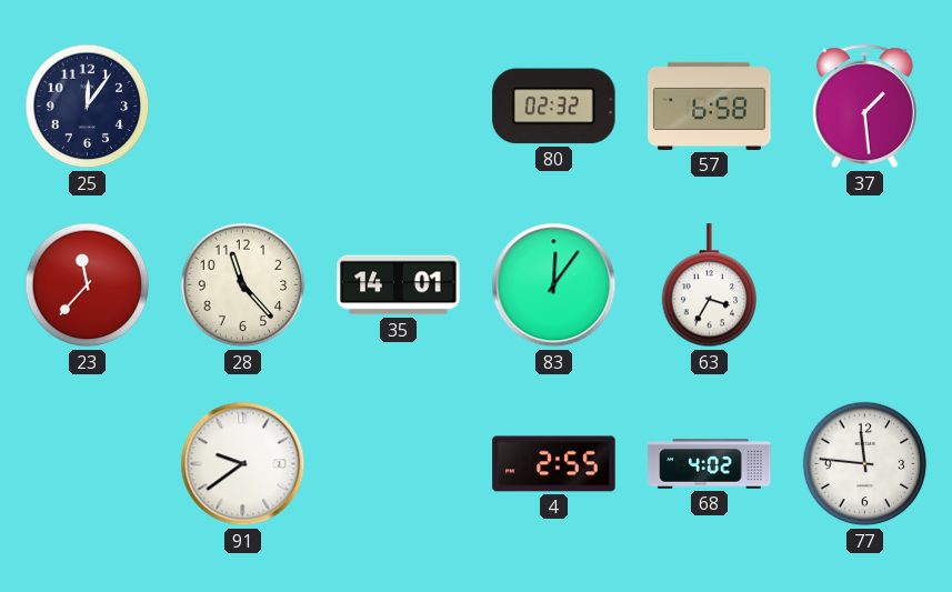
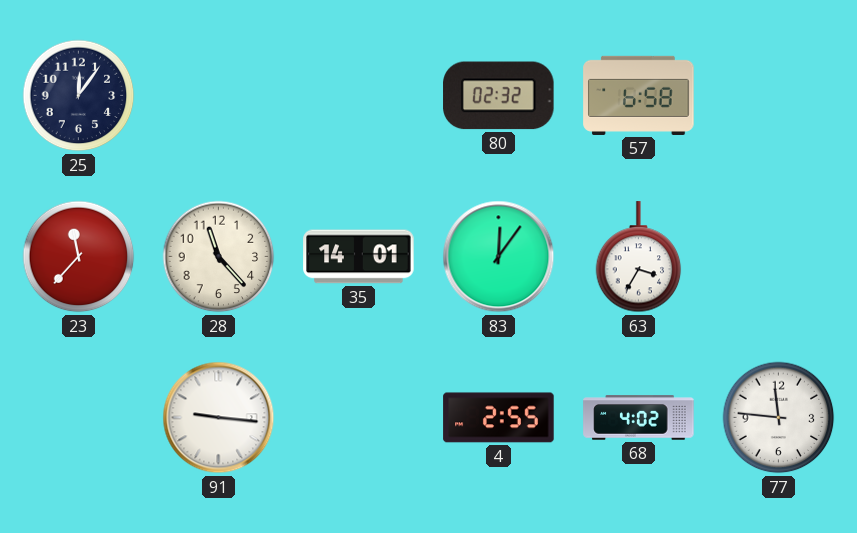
37: 1:29 -> none
91: 9:39 -> 9:16
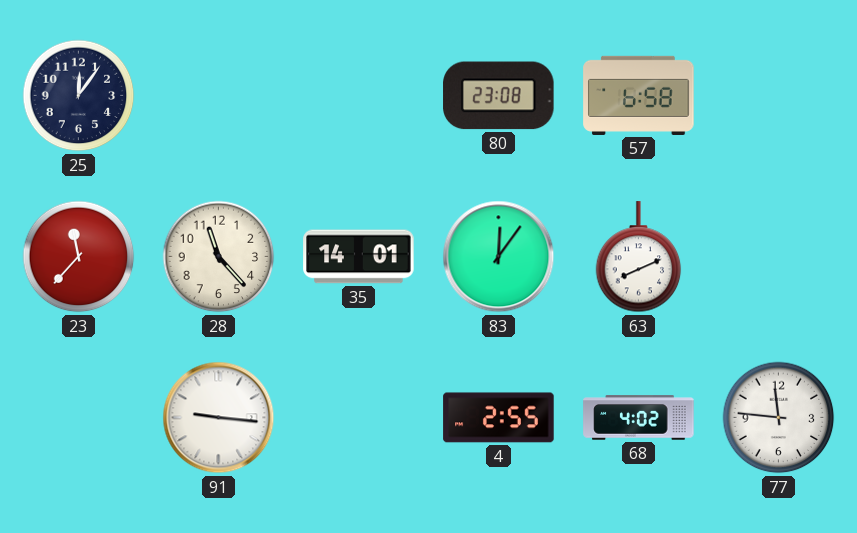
80: 02:32 -> 23:08
63: 3:35 -> 8:11
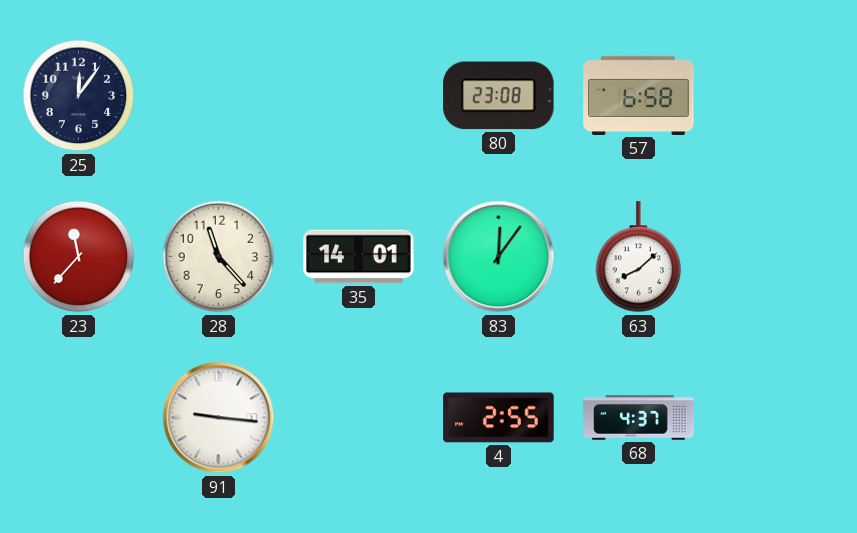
63: 8:11 -> 8:08
68: 4:02 -> 4:37
77: 11:46 -> none
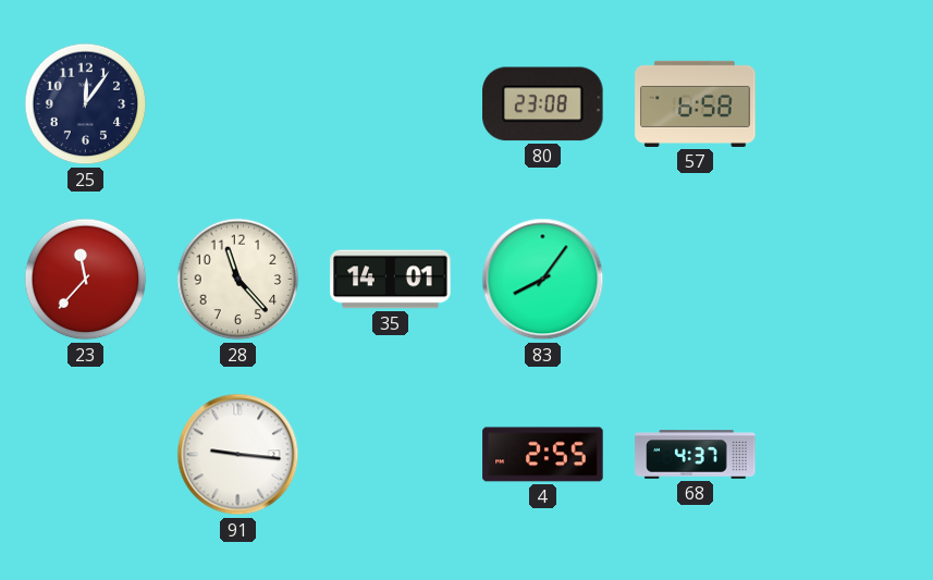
83: 12:06 -> 8:06
63: 8:08 -> none
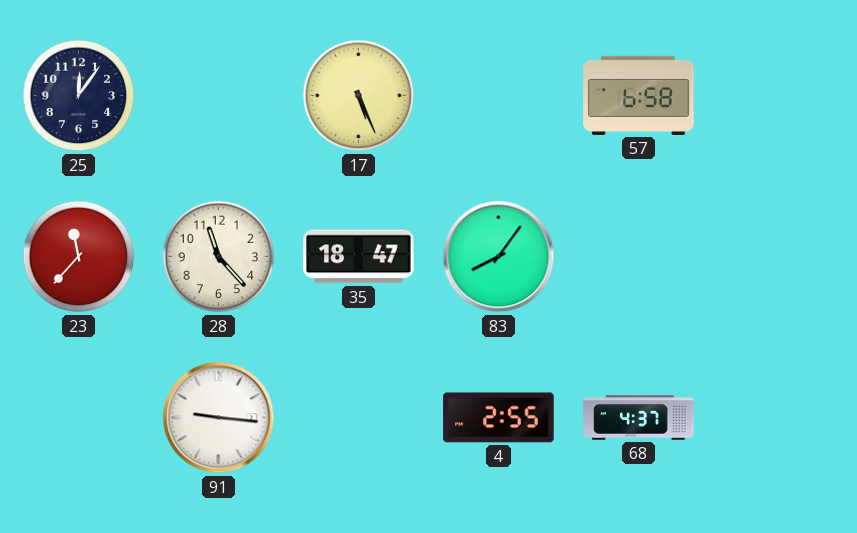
17: none -> 5:26
80: 23:08 -> none
35: 14:01 -> 18:47
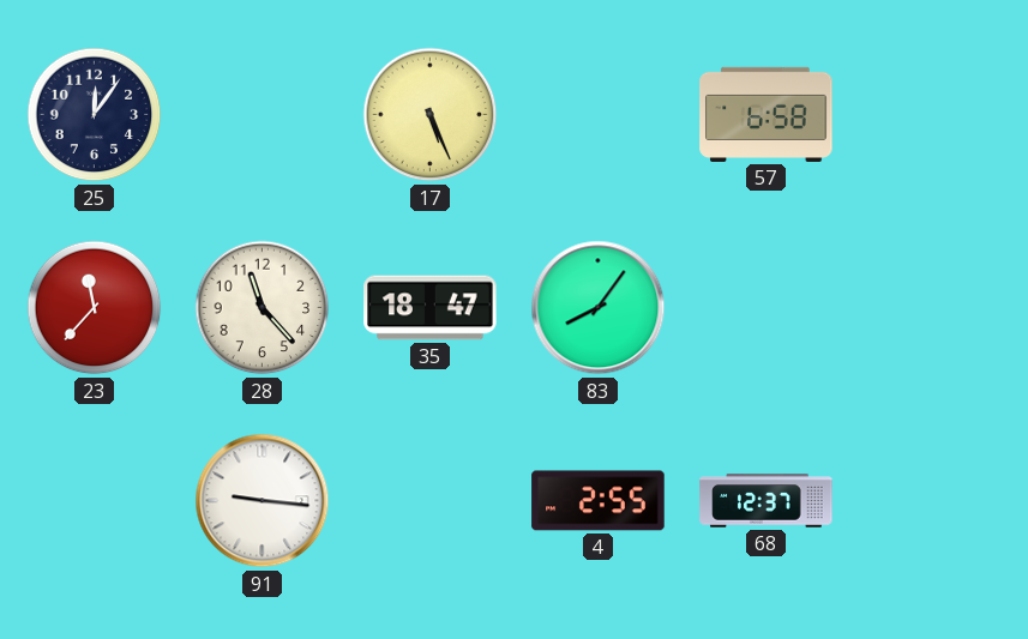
68: 4:37 -> 12:37
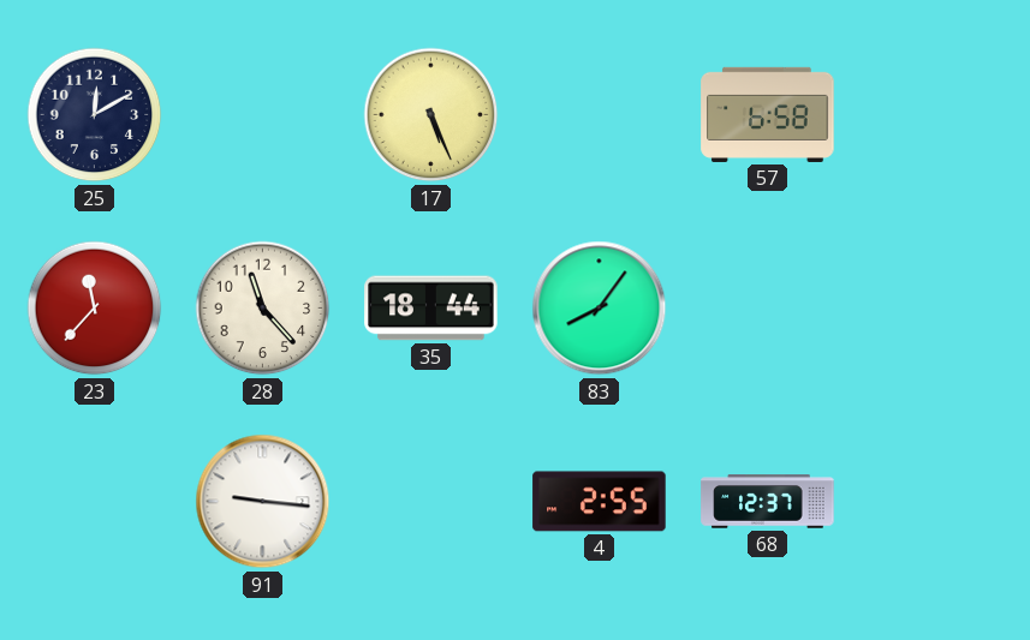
25: 12:06 -> 12:10
35: 18:47 -> 18:44
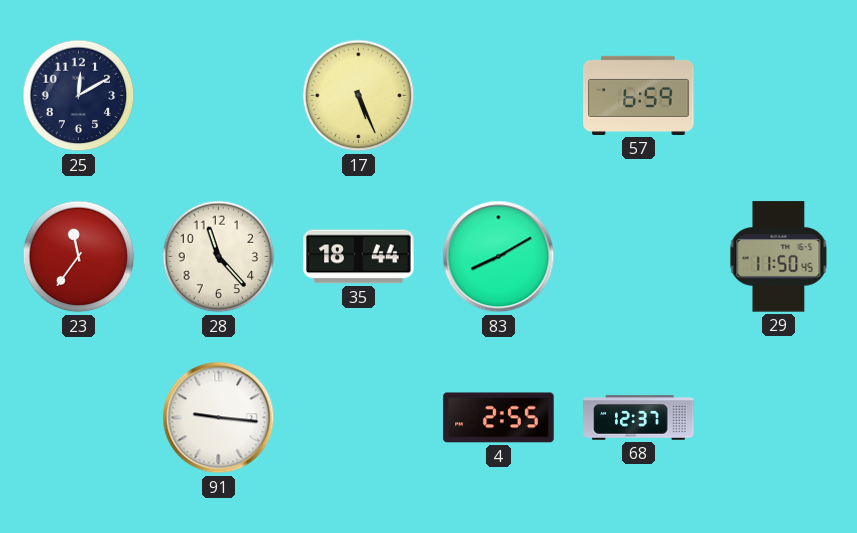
57: 6:58 -> 6:59
23: 11:37 -> 11:36
83: 8:06 -> 8:10
29: none -> 11:50
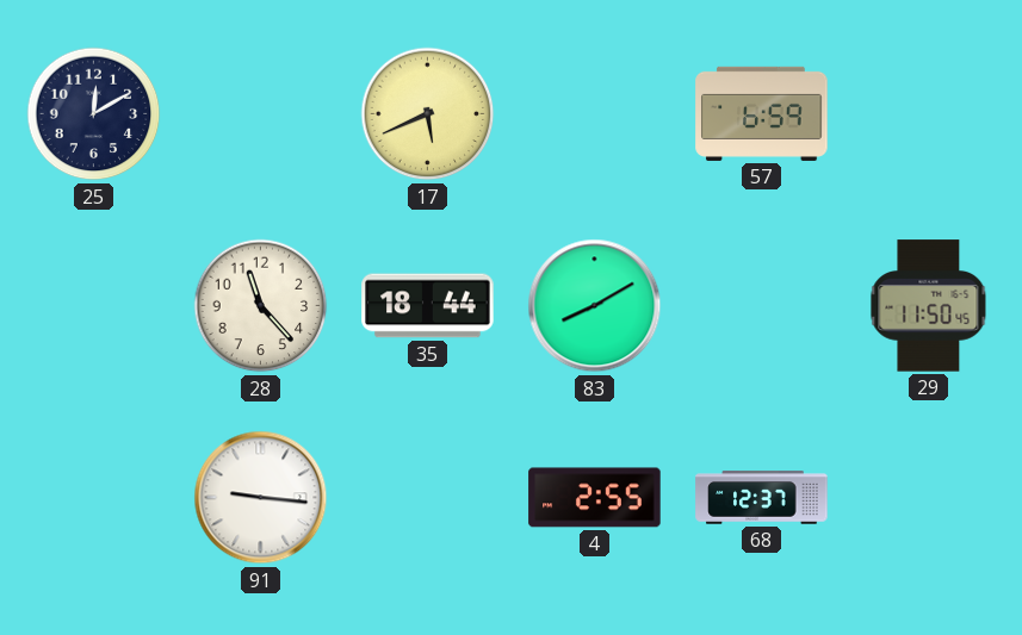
17: 5:26 -> 5:41
23: 11:36 -> none
